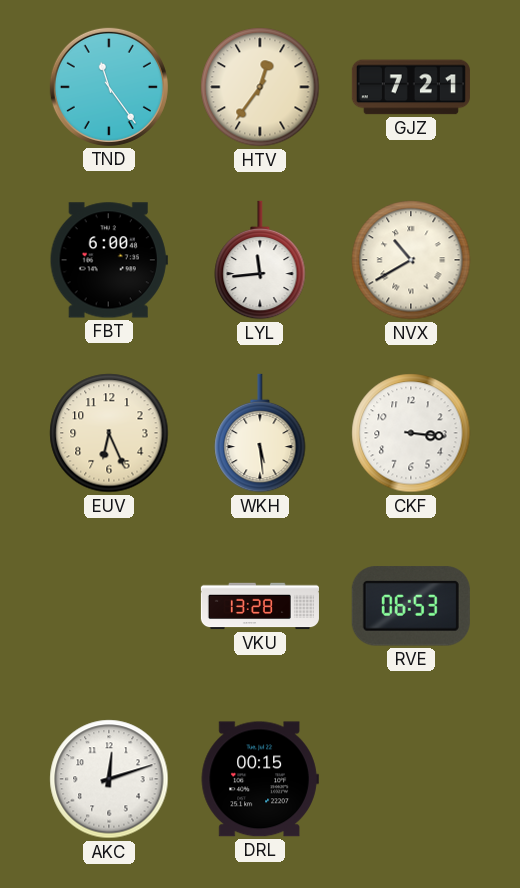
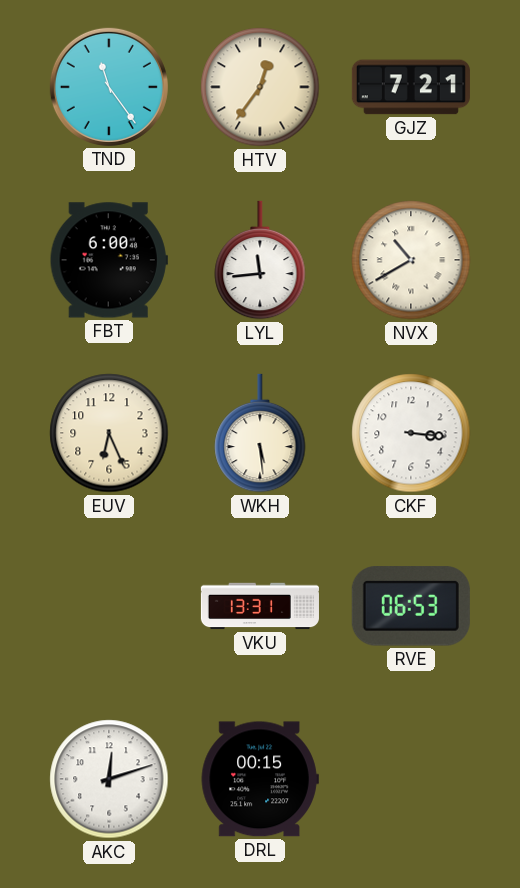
VKU: 13:28 -> 13:31
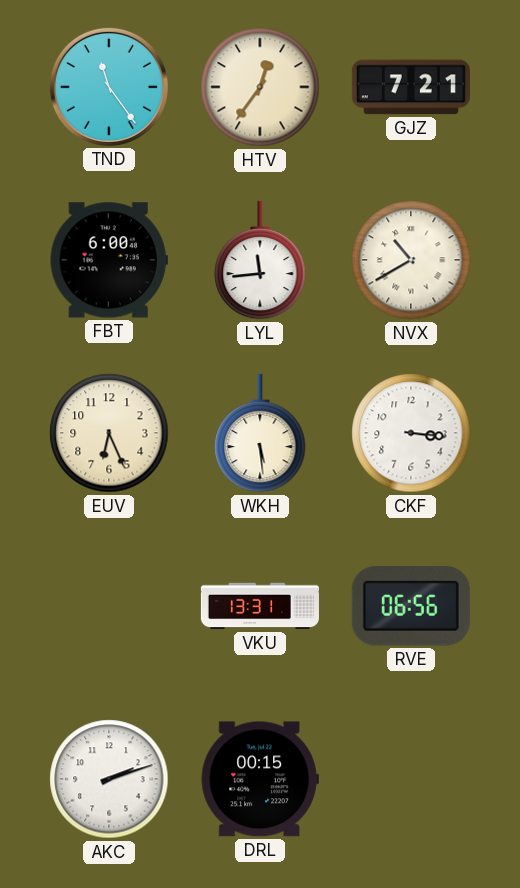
RVE: 06:53 -> 06:56
AKC: 12:12 -> 2:12
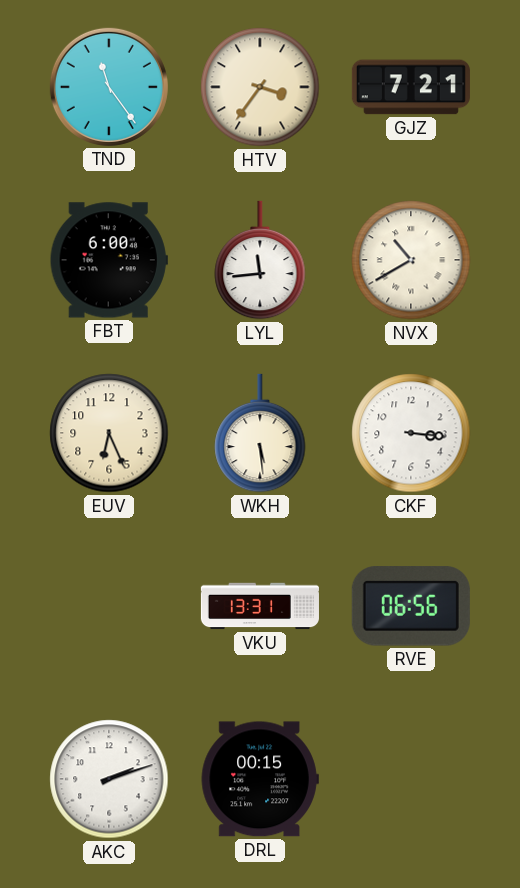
HTV: 12:36 -> 3:36
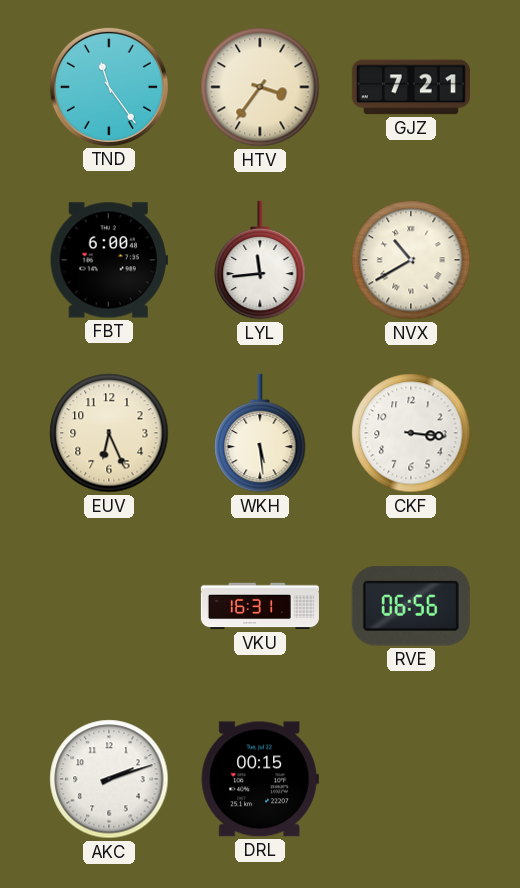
VKU: 13:31 -> 16:31
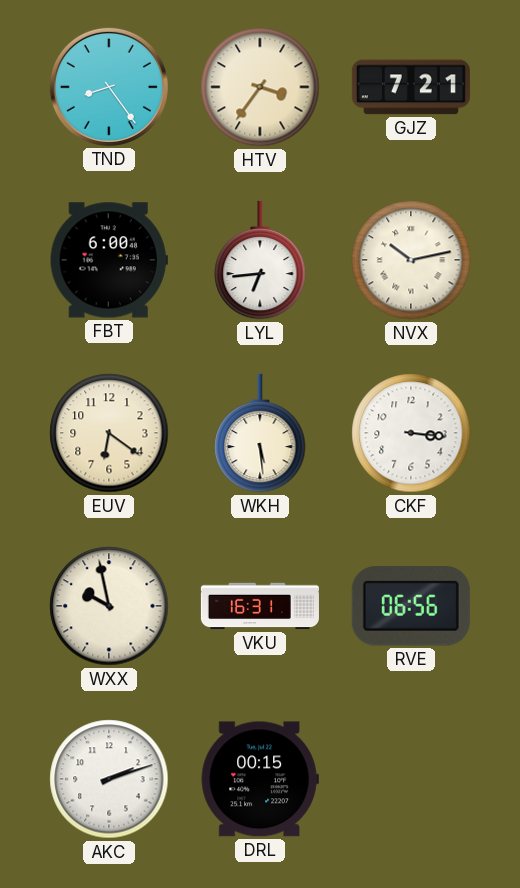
TND: 11:24 -> 8:24
LYL: 11:44 -> 6:44
NVX: 10:40 -> 10:13
EUV: 6:26 -> 6:21
WXX: none -> 9:58
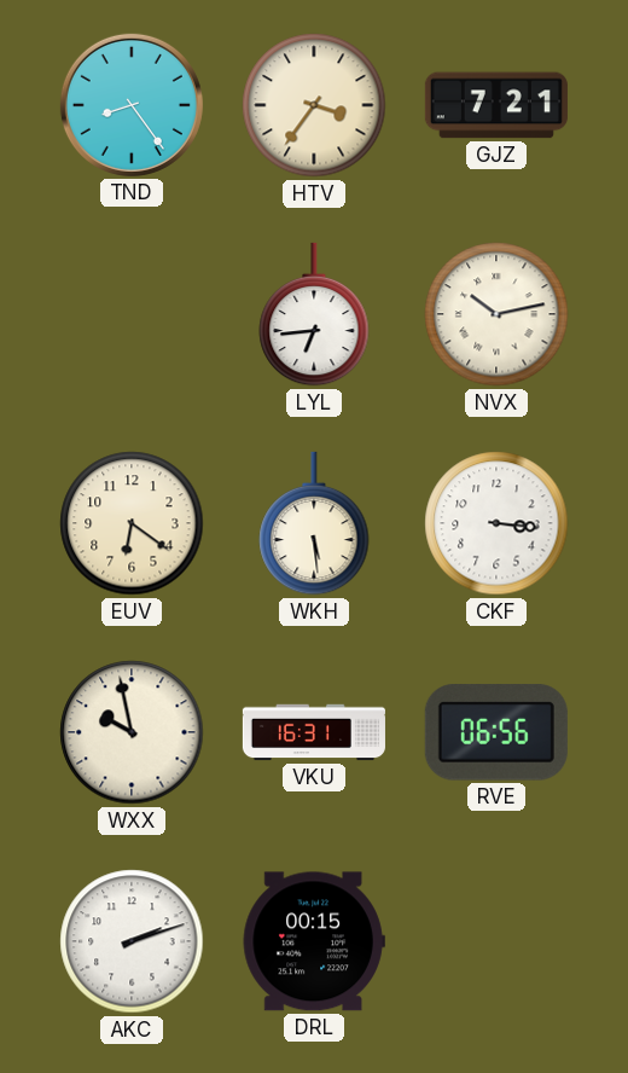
FBT: 6:00 -> none
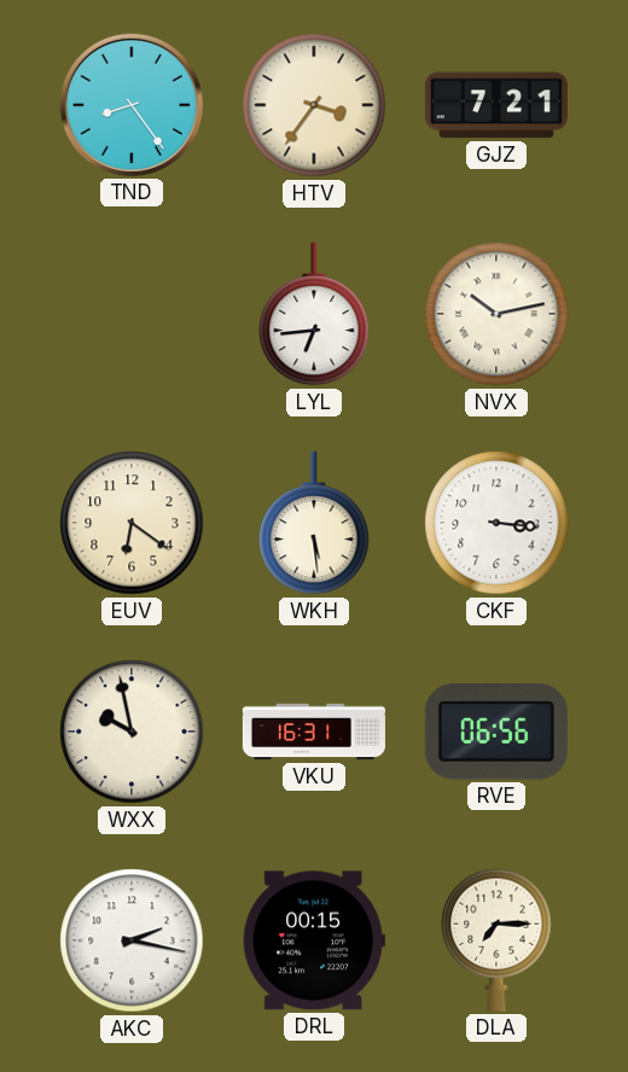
AKC: 2:12 -> 2:17
DLA: none -> 7:15
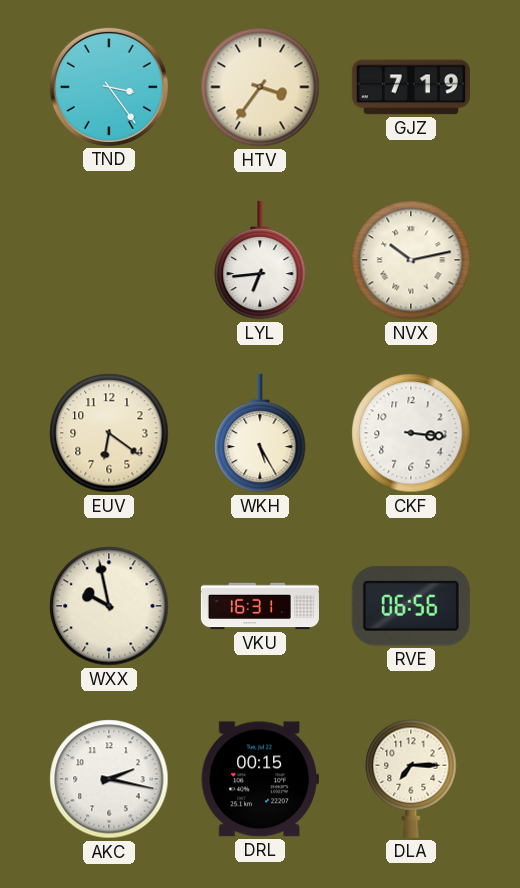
TND: 8:24 -> 3:24
GJZ: 7:21 -> 7:19
WKH: 5:29 -> 5:25
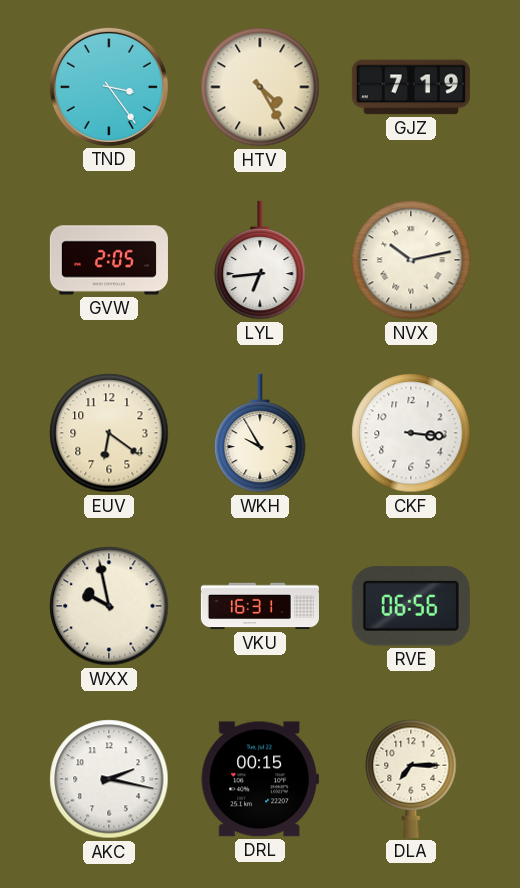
HTV: 3:36 -> 4:25
GVW: none -> 2:05
WKH: 5:25 -> 9:55
